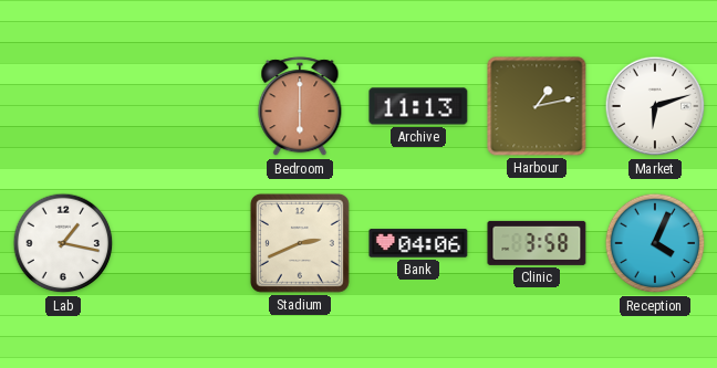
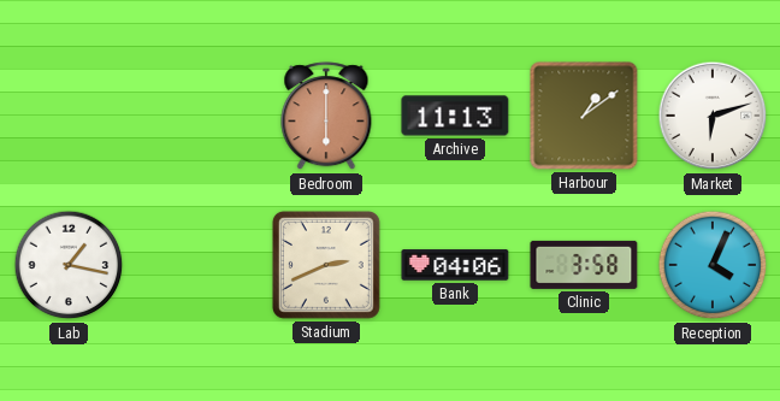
Harbour: 1:13 -> 1:09
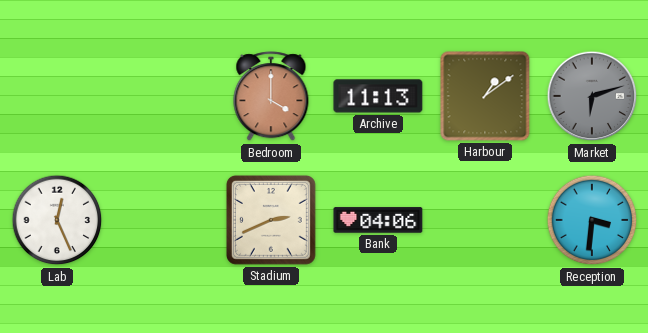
Bedroom: 6:00 -> 4:00
Market dial: white -> grey
Lab: 1:17 -> 12:26
Clinic: 3:58 -> none
Reception: 4:04 -> 3:31
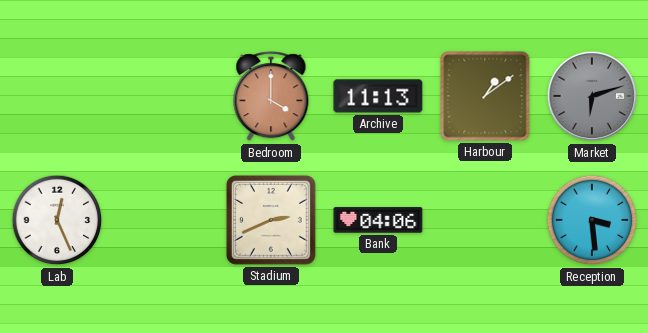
Reception: 3:31 -> 3:29
